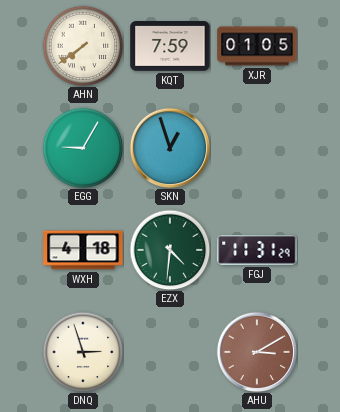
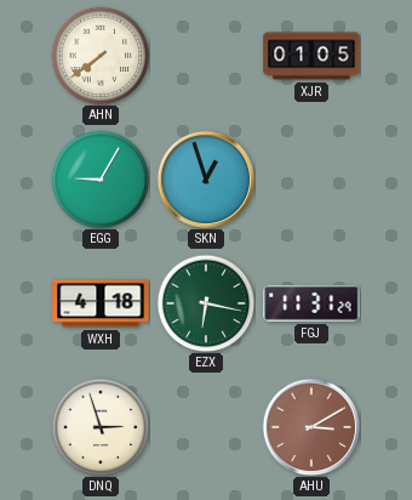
KQT: 7:59 -> none
EZX: 4:31 -> 6:17
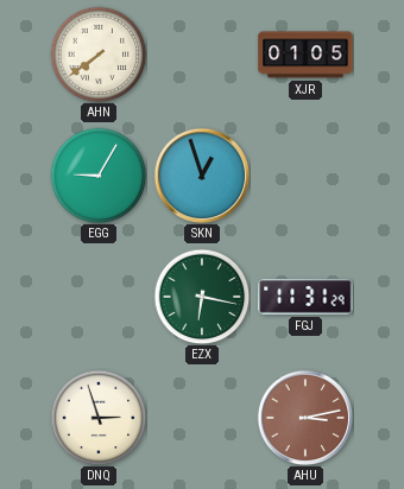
WXH: 4:18 -> none
AHU: 3:10 -> 3:13
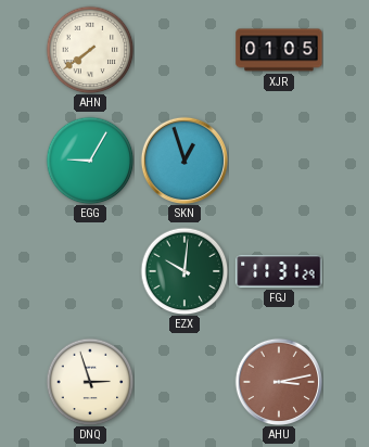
EZX: 6:17 -> 10:01
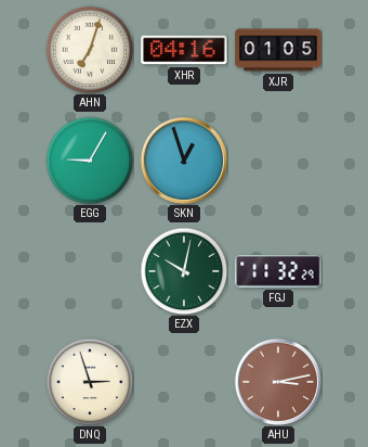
AHN: 7:39 -> 7:03
XHR: none -> 04:16
EZX: 10:01 -> 10:02
FGJ: 11:31 -> 11:32
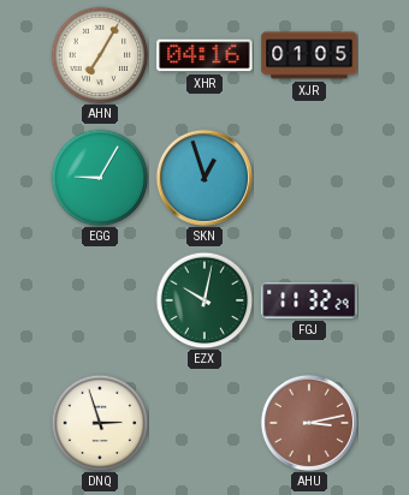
AHN: 7:03 -> 7:05
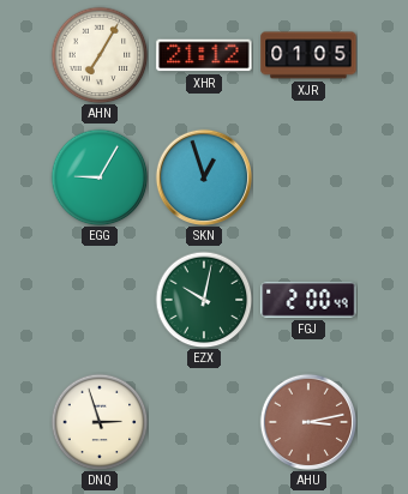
XHR: 04:16 -> 21:12
FGJ: 11:32 -> 2:00
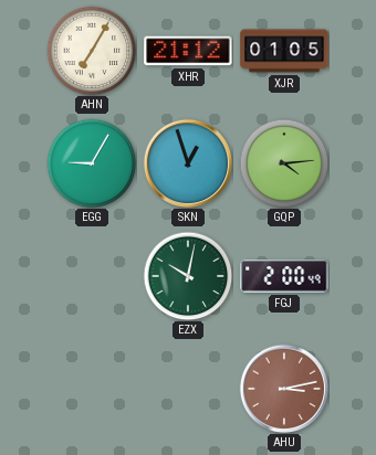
GQP: none -> 4:14
DNQ: 2:57 -> none
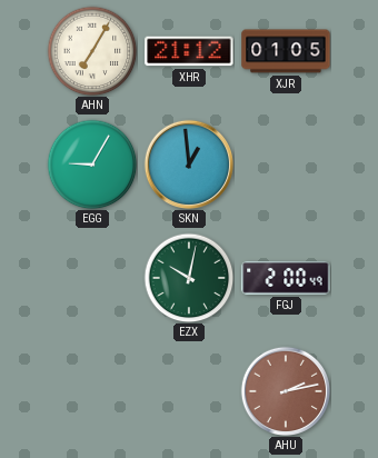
SKN: 12:57 -> 12:59
GQP: 4:14 -> none
AHU: 3:13 -> 2:13
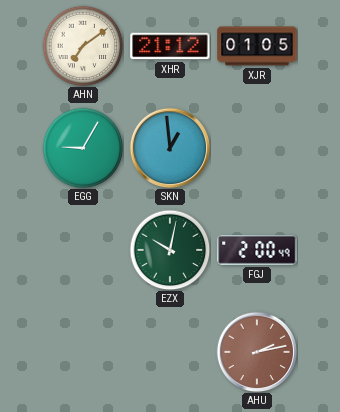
AHN: 7:05 -> 7:09
